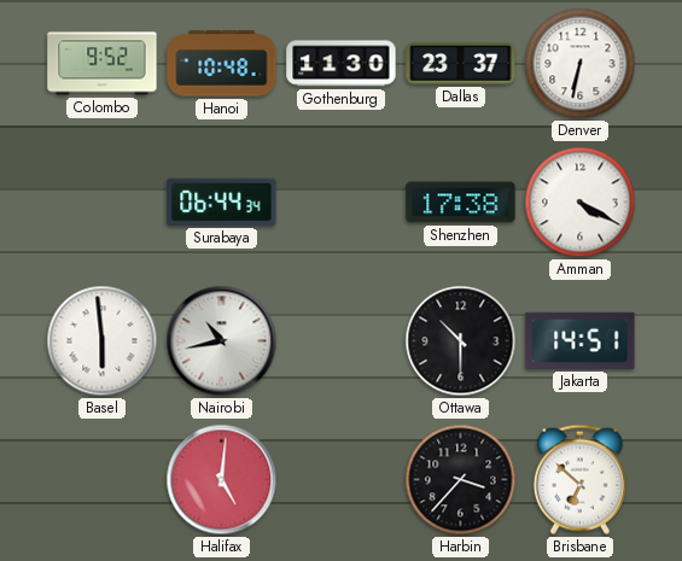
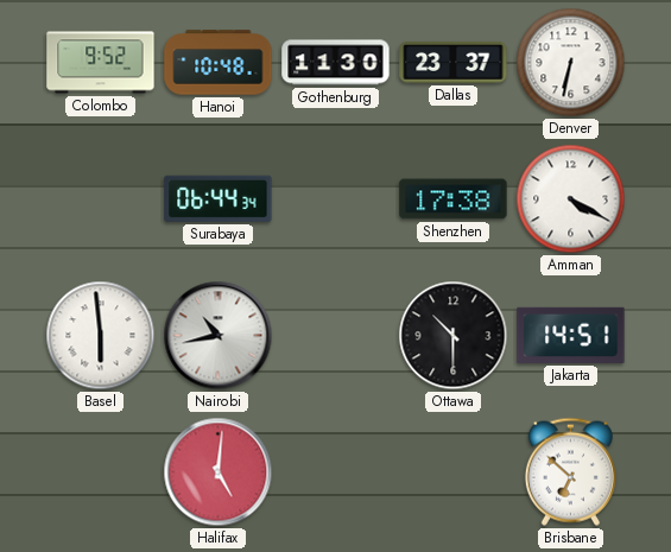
Harbin: 3:37 -> none
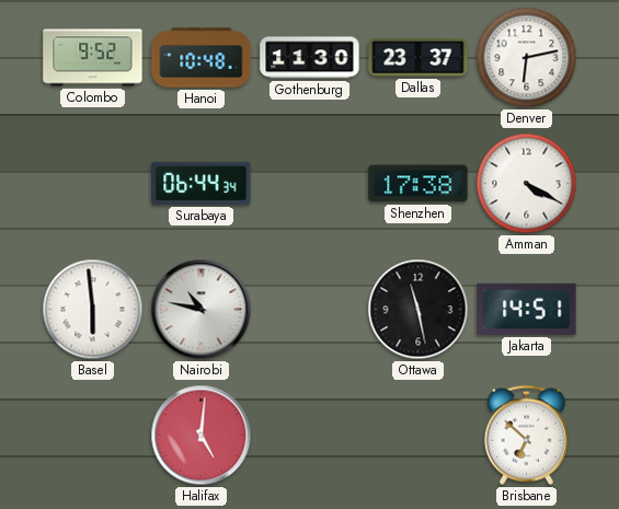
Denver: 6:32 -> 6:13
Nairobi: 10:43 -> 10:47
Ottawa: 10:30 -> 11:28
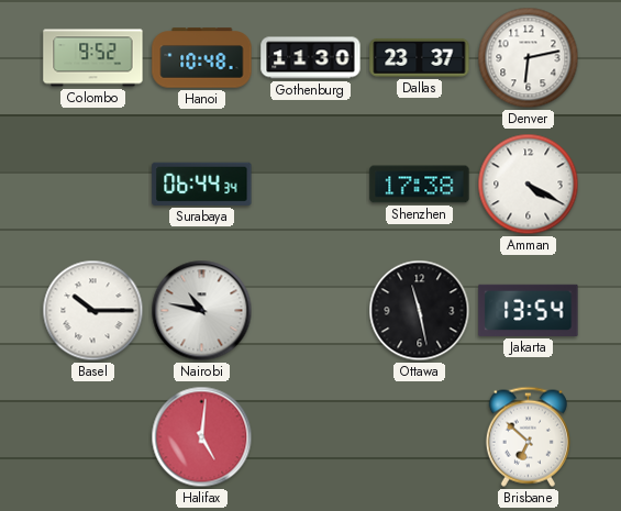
Basel: 5:59 -> 10:15
Jakarta: 14:51 -> 13:54
